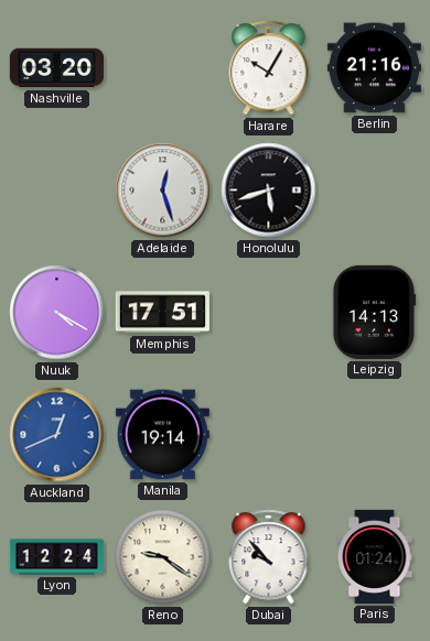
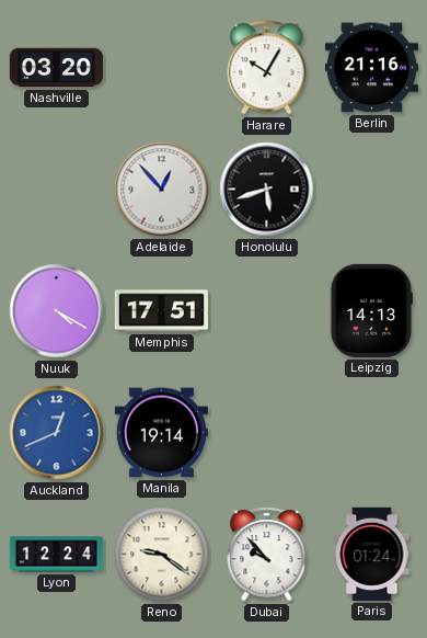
Adelaide: 12:27 -> 12:53
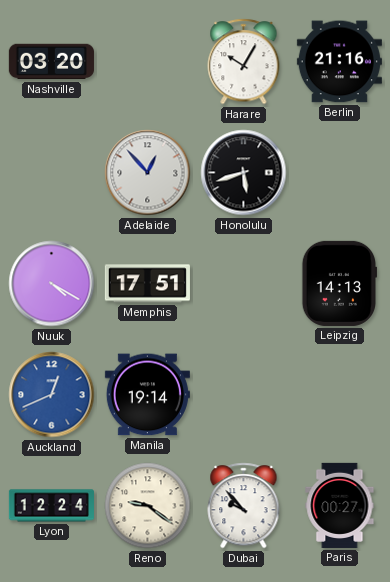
Paris: 01:24 -> 00:27
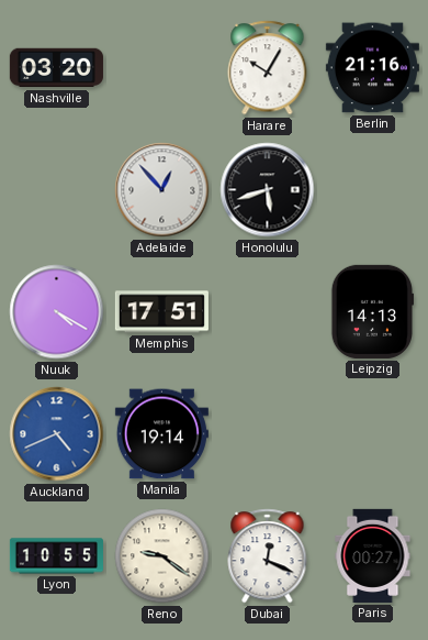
Auckland: 12:41 -> 4:41
Lyon: 12:24 -> 10:55
Dubai: 9:53 -> 12:19
